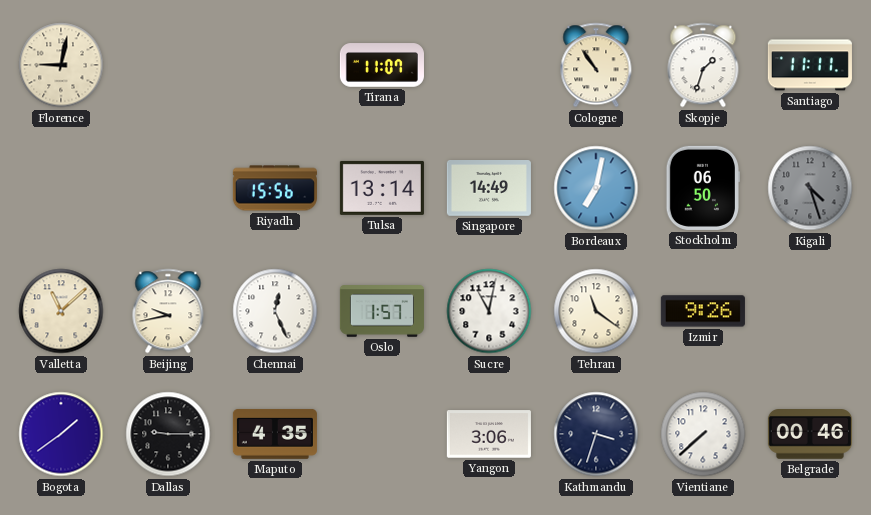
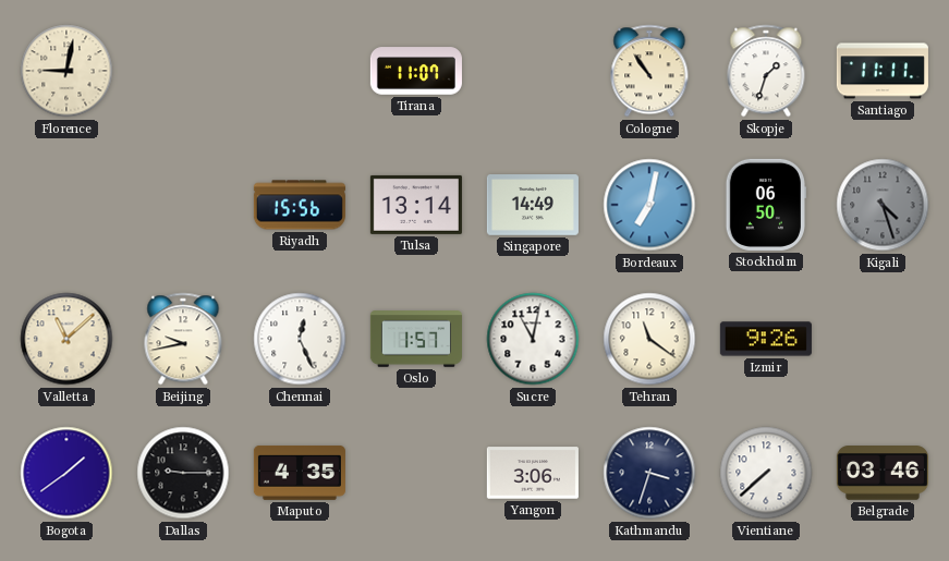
Belgrade: 00:46 -> 03:46
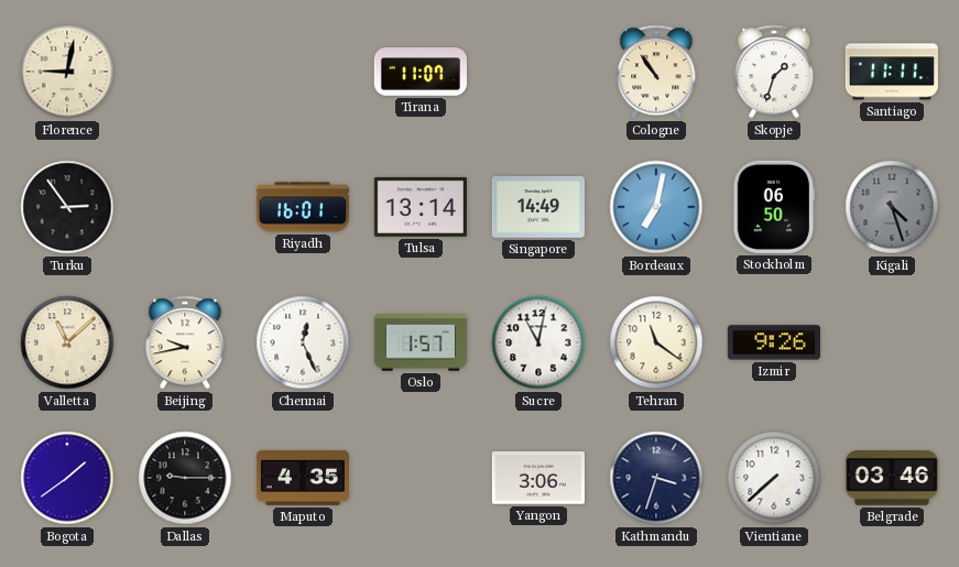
Turku: none -> 2:54
Riyadh: 15:56 -> 16:01
